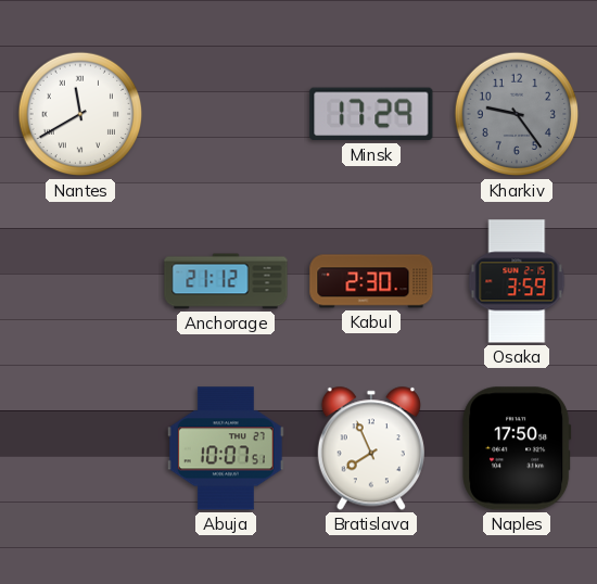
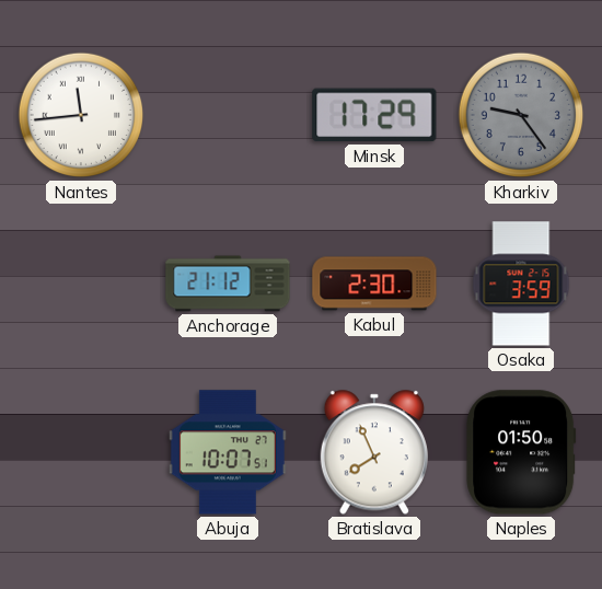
Nantes: 11:40 -> 11:44
Naples: 17:50 -> 01:50
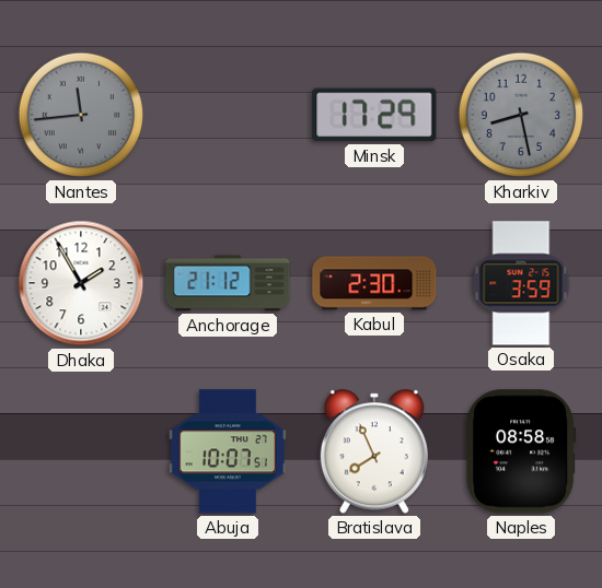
Nantes dial: white -> grey
Kharkiv: 9:24 -> 8:28
Dhaka: none -> 1:55
Naples: 01:50 -> 08:58
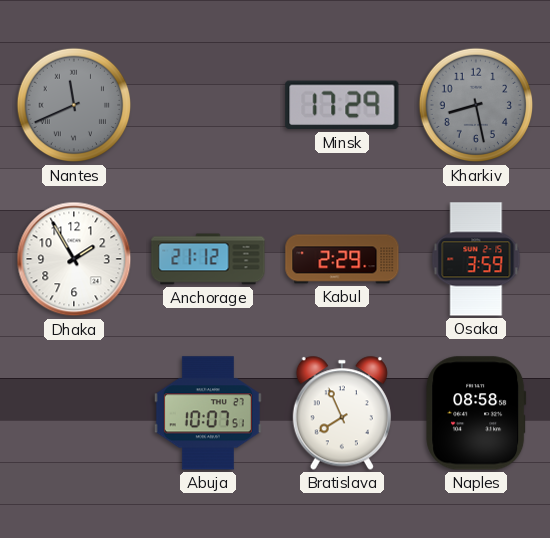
Nantes: 11:44 -> 11:41
Kabul: 2:30 -> 2:29
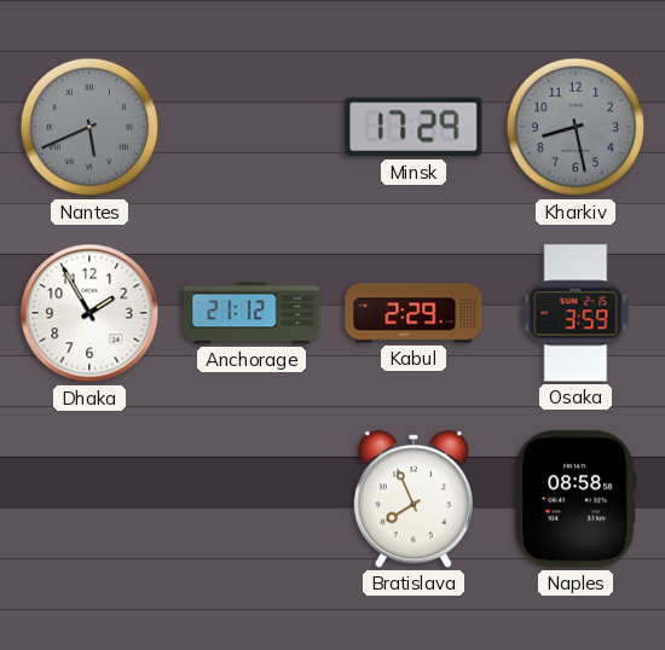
Nantes: 11:41 -> 5:41
Abuja: 10:07 -> none
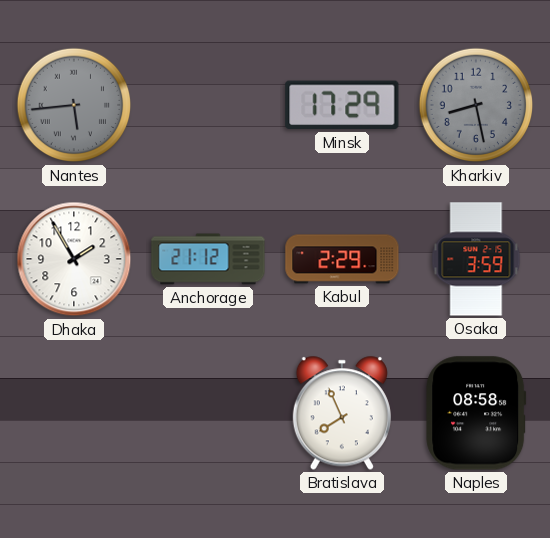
Nantes: 5:41 -> 5:44
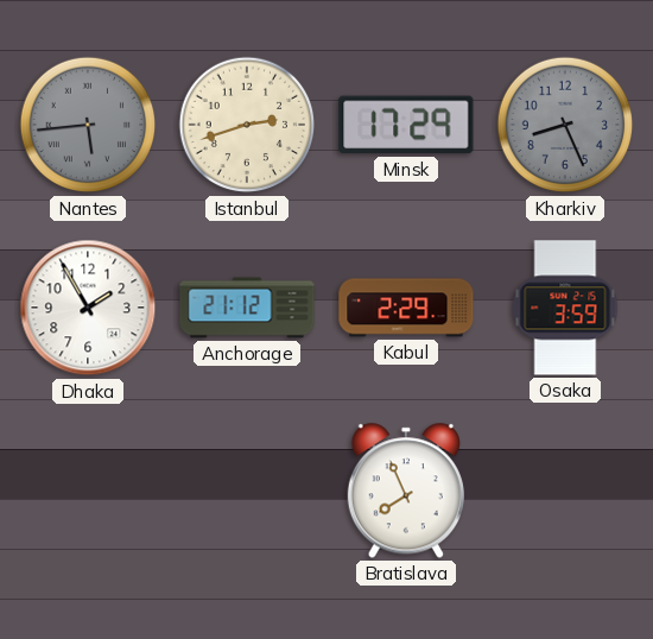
Istanbul: none -> 2:42
Kharkiv: 8:28 -> 8:26
Naples: 08:58 -> none
